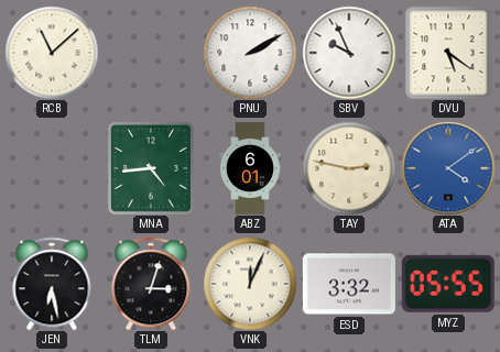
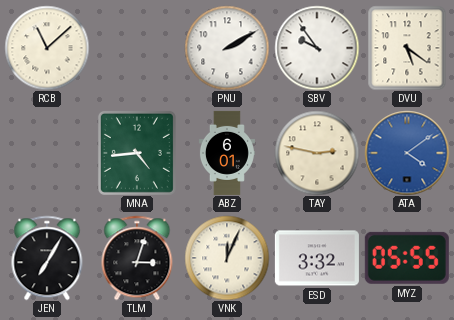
SBV: 9:56 -> 9:54
JEN: 6:28 -> 7:05
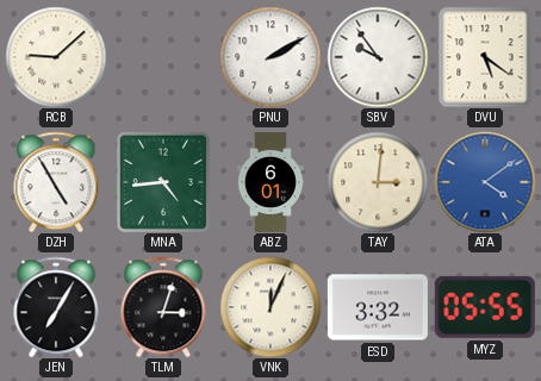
RCB: 11:08 -> 9:08
DZH: none -> 4:55
TAY: 2:47 -> 3:01
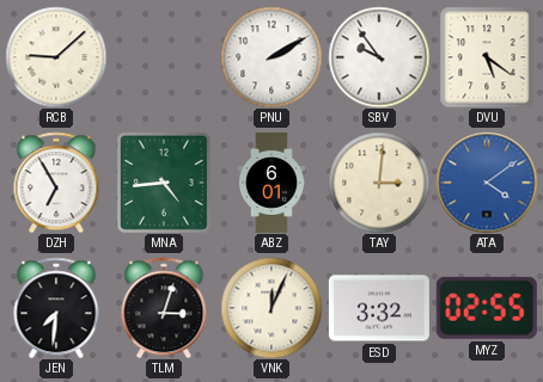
DZH: 4:55 -> 6:55
JEN: 7:05 -> 7:31
MYZ: 05:55 -> 02:55
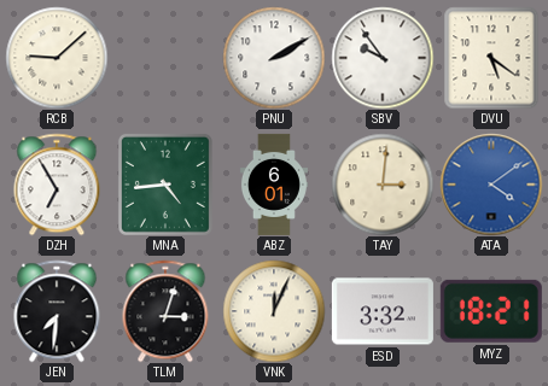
MYZ: 02:55 -> 18:21
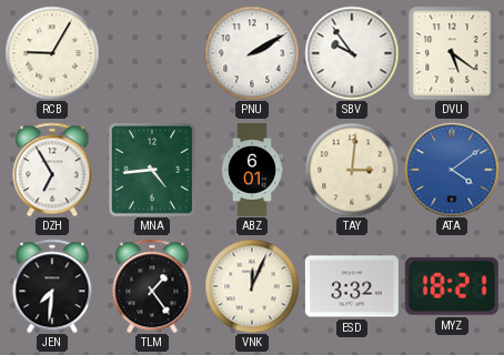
RCB: 9:08 -> 9:05
TLM: 3:03 -> 1:24
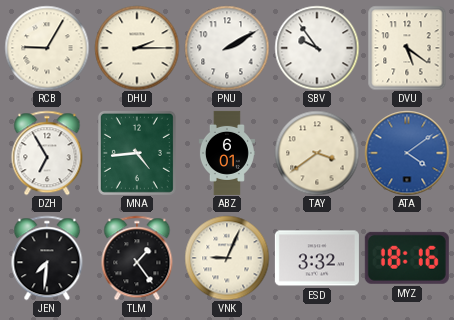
DHU: none -> 2:15
TAY: 3:01 -> 3:39
VNK: 12:04 -> 9:04
MYZ: 18:21 -> 18:16
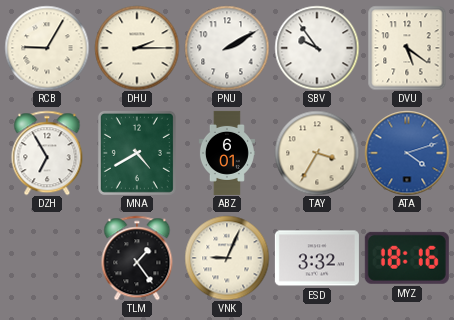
MNA: 4:44 -> 4:40
TAY: 3:39 -> 3:35
ATA: 4:09 -> 4:12
JEN: 7:31 -> none
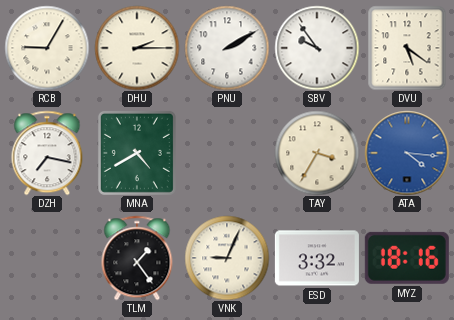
DZH: 6:55 -> 7:17
ABZ: 6:01 -> none
ATA: 4:12 -> 4:16
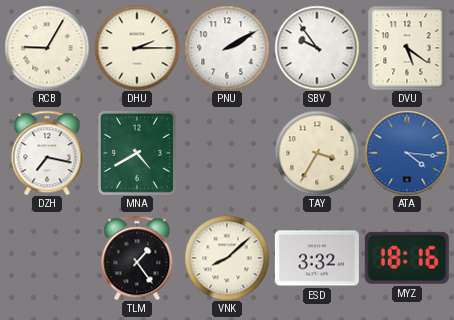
VNK: 9:04 -> 8:08
